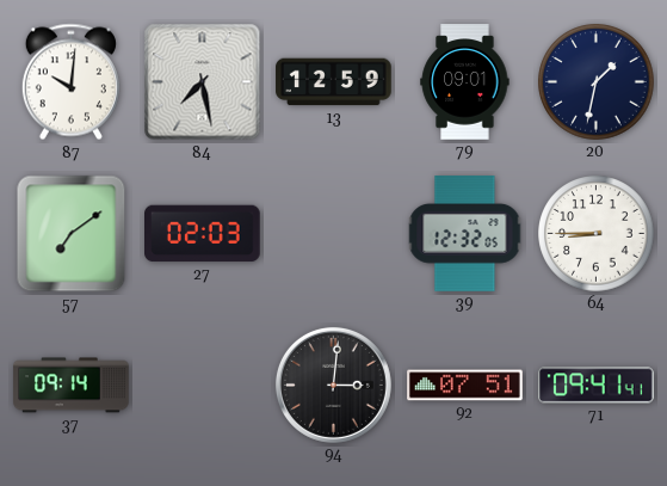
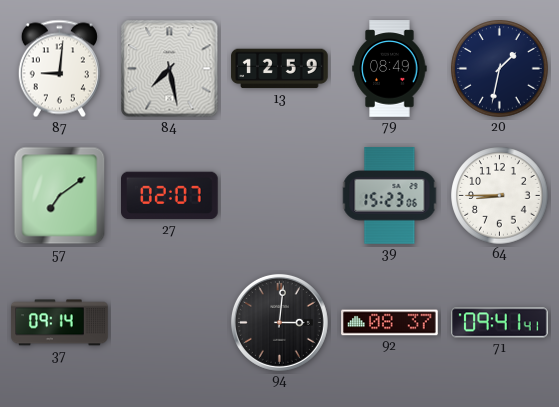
87: 10:01 -> 9:01
79: 09:01 -> 08:49
27: 02:03 -> 02:07
39: 12:32 -> 15:23
92: 07:51 -> 08:37
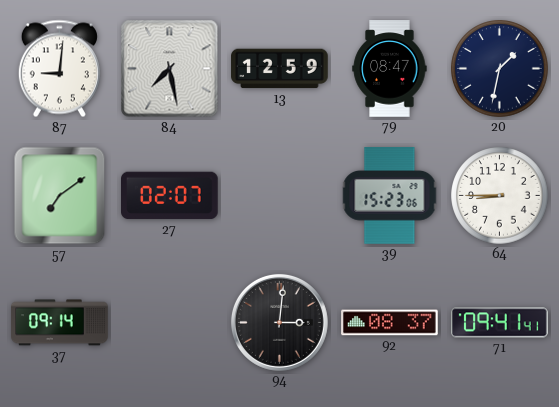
79: 08:49 -> 08:47
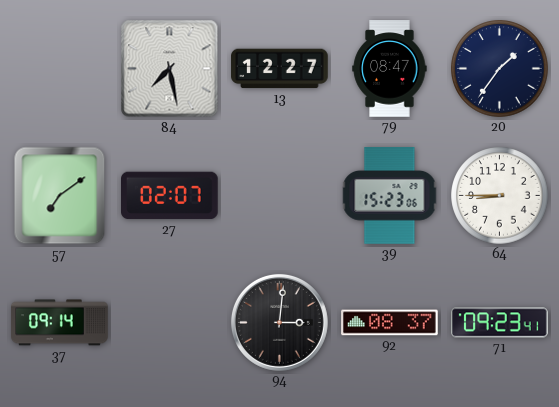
87: 9:01 -> none
13: 12:59 -> 12:27
20: 1:32 -> 1:36
71: 09:41 -> 09:23
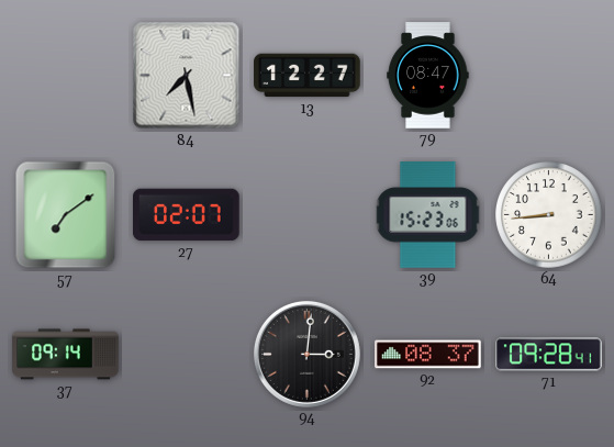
20: 1:36 -> none
64: 8:45 -> 8:44
71: 09:23 -> 09:28
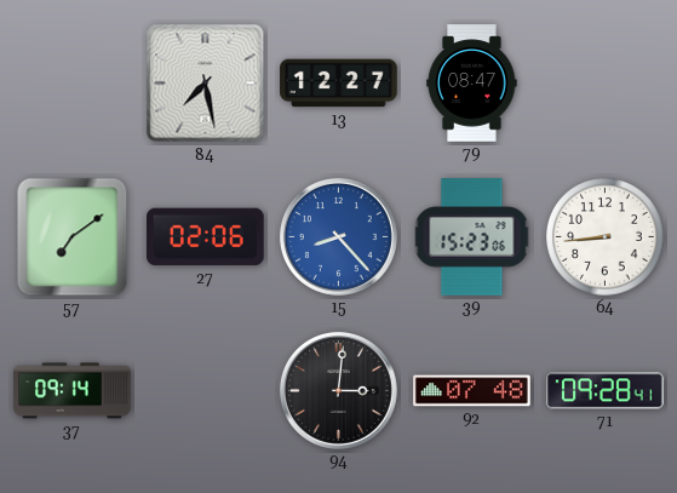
27: 02:07 -> 02:06
15: none -> 8:23
92: 08:37 -> 07:48
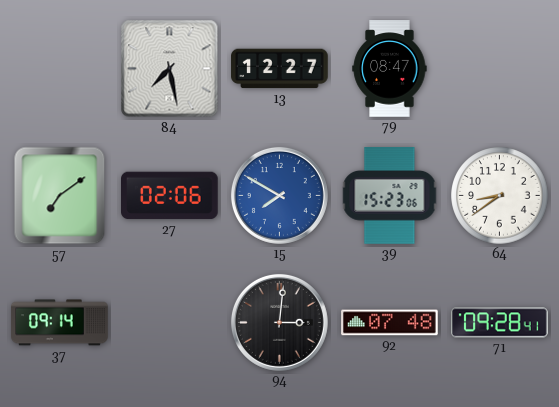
15: 8:23 -> 7:50
64: 8:44 -> 8:39
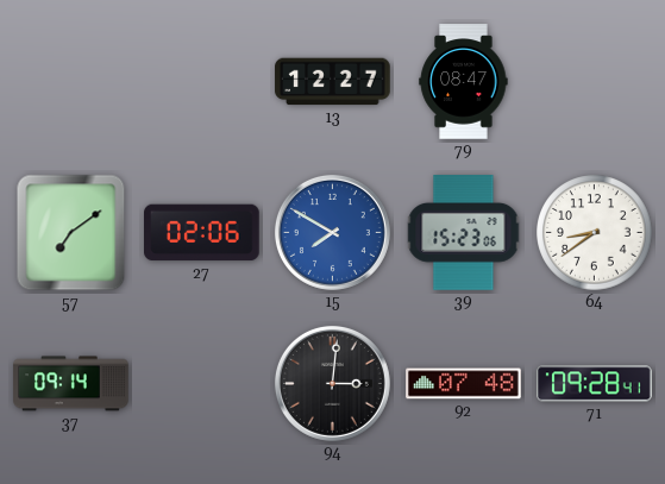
84: 7:28 -> none
